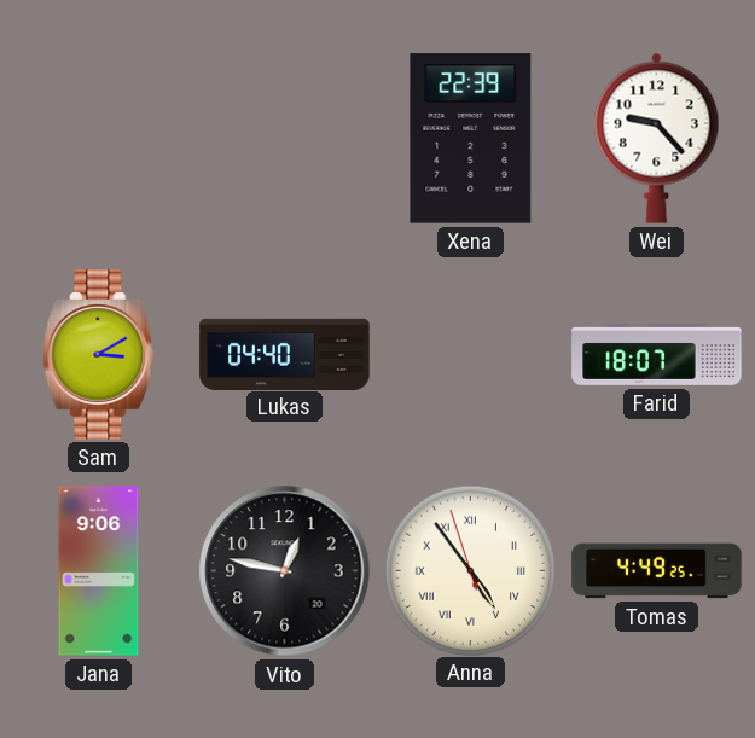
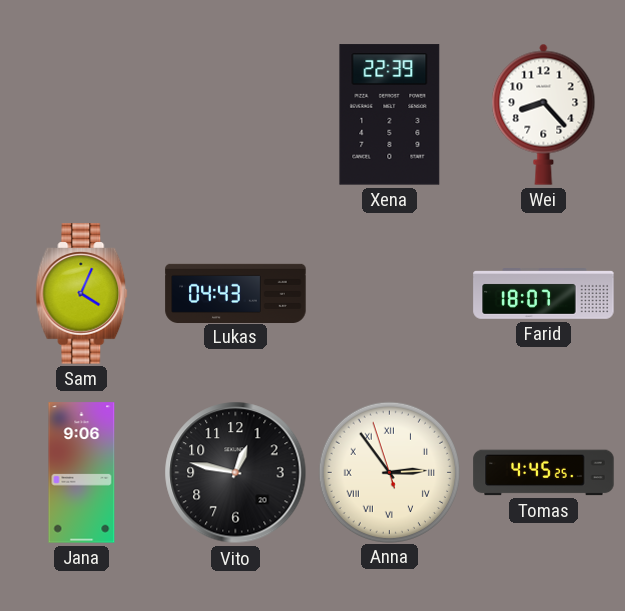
Wei: 9:23 -> 8:23
Sam: 3:10 -> 4:04
Lukas: 04:40 -> 04:43
Anna: 4:53 -> 2:53
Tomas: 4:49 -> 4:45
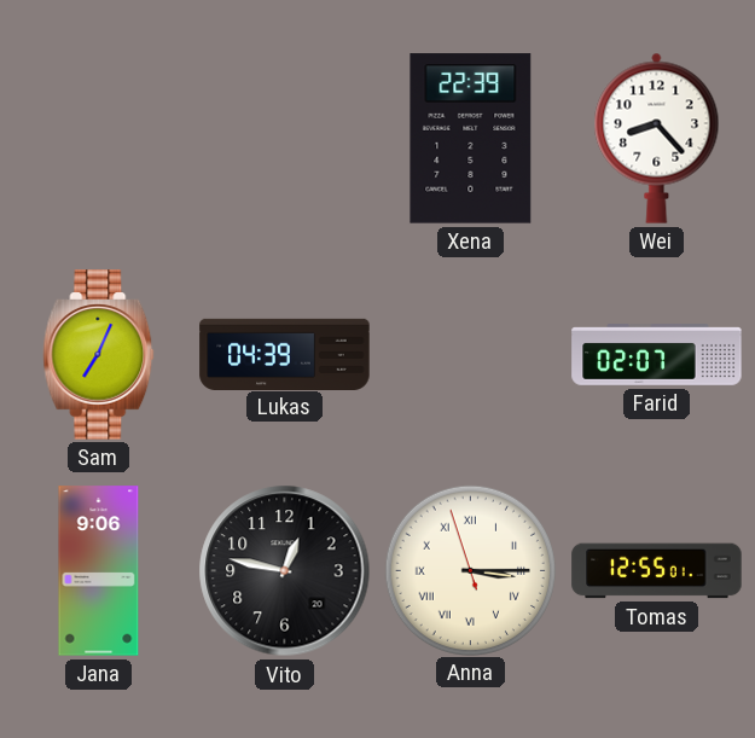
Sam: 4:04 -> 7:04
Lukas: 04:43 -> 04:39
Farid: 18:07 -> 02:07
Anna: 2:53 -> 3:14
Tomas: 4:45 -> 12:55
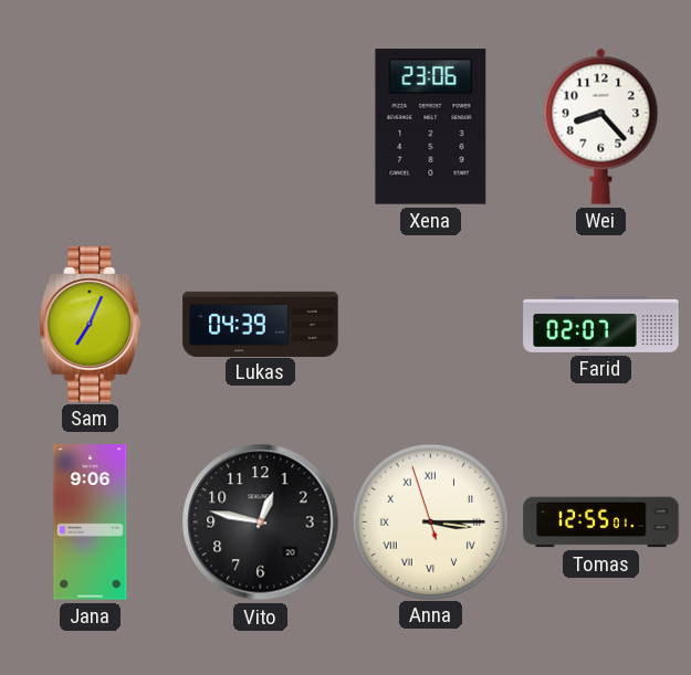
Xena: 22:39 -> 23:06
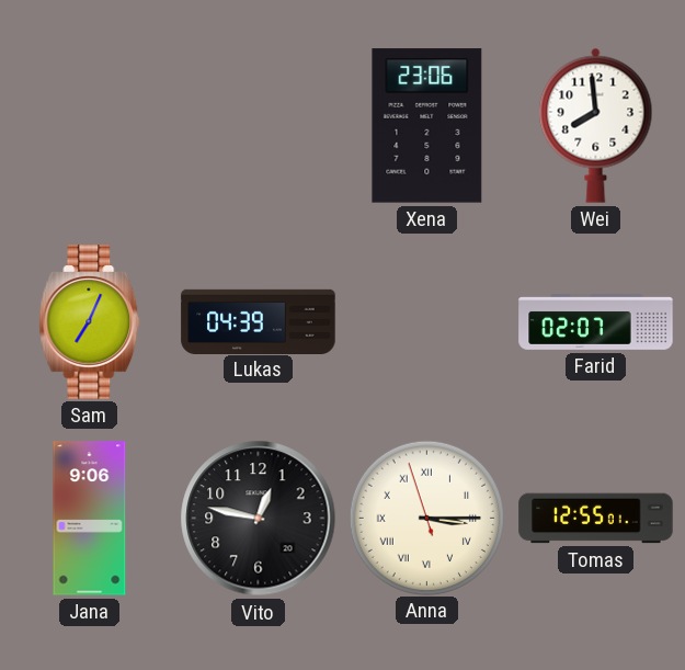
Wei: 8:23 -> 7:59
